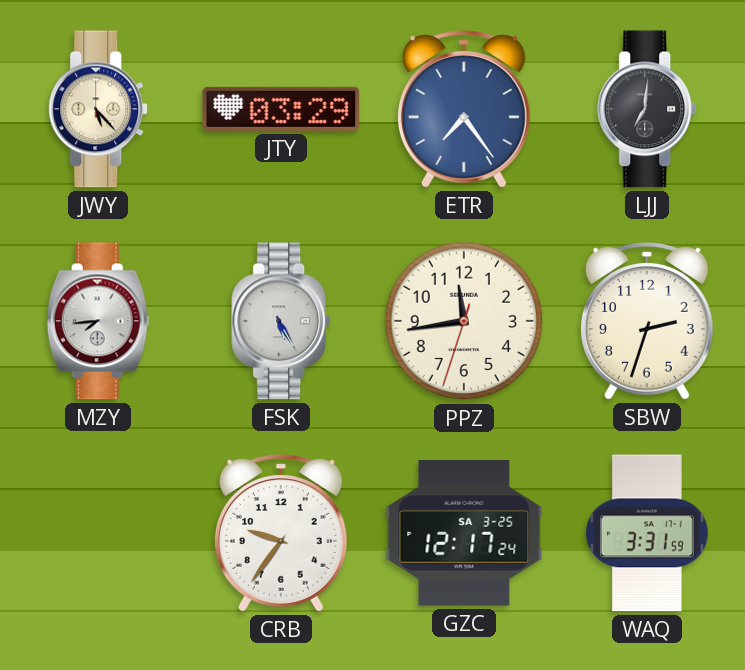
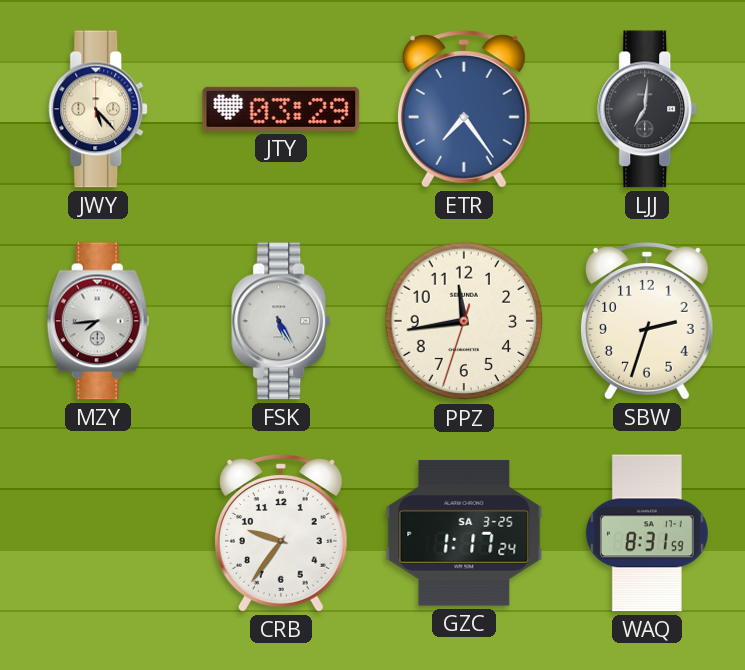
GZC: 12:17 -> 1:17
WAQ: 3:31 -> 8:31
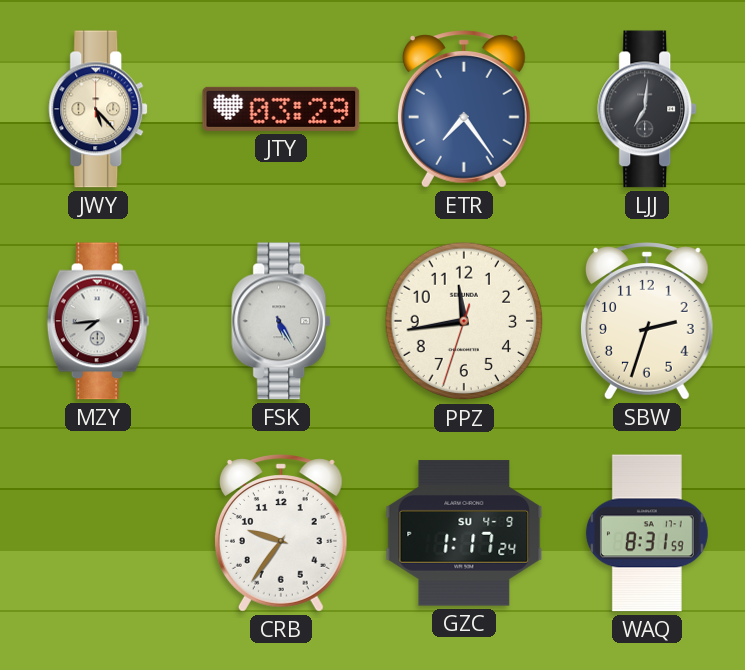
GZC date: SA 3-25 -> SU 4-9
